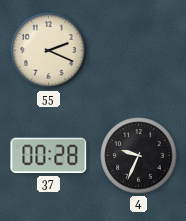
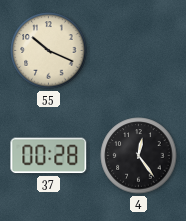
55: 2:19 -> 10:19
4: 9:34 -> 12:24
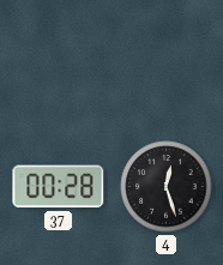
55: 10:19 -> none
4: 12:24 -> 12:27
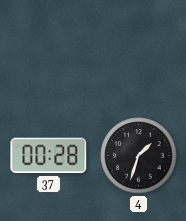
4: 12:27 -> 1:33
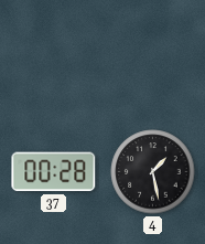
4: 1:33 -> 1:28
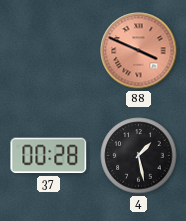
88: none -> 3:49
